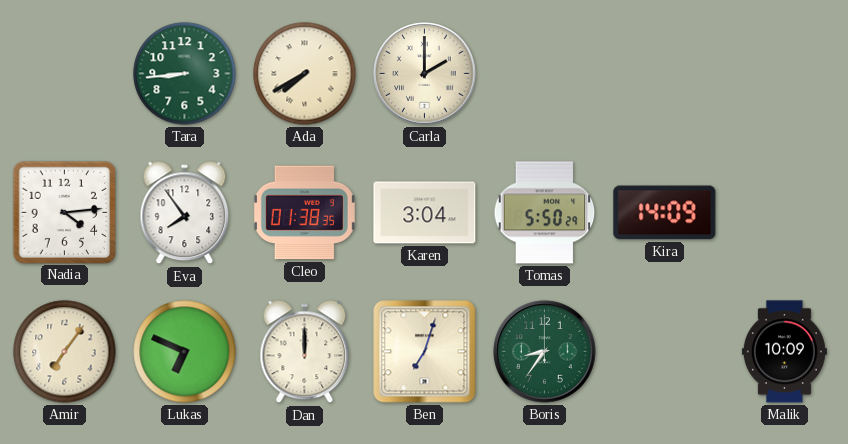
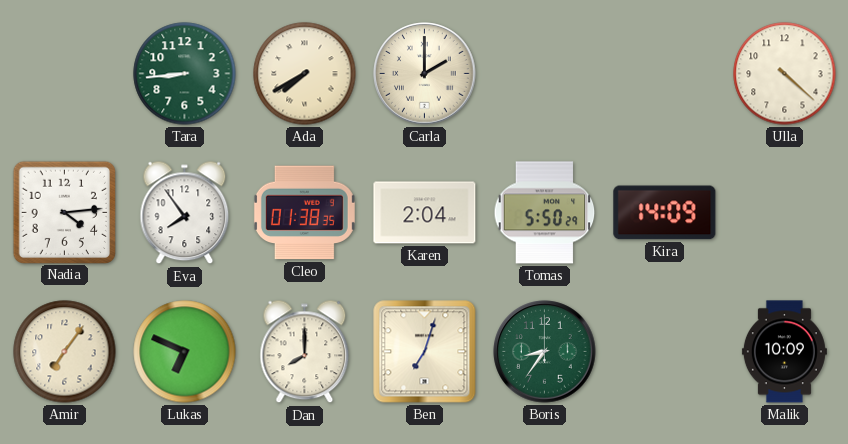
Ulla: none -> 4:22
Karen: 3:04 -> 2:04
Dan: 12:00 -> 8:00
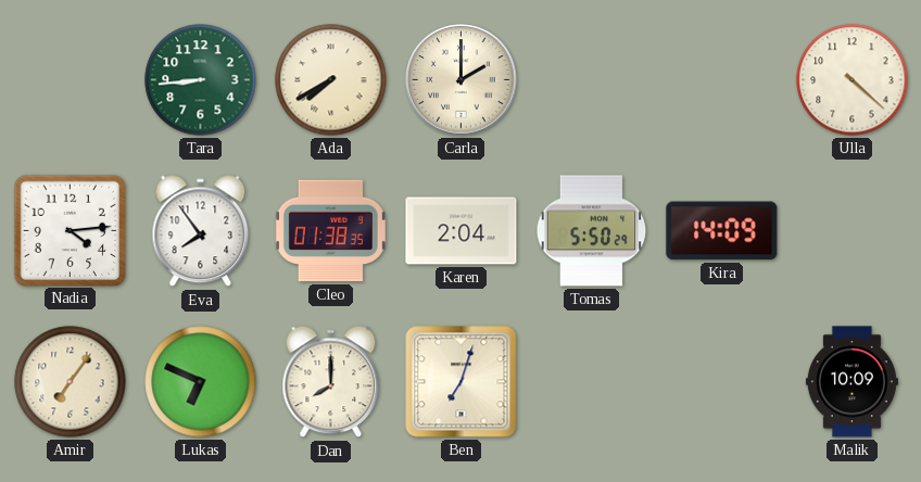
Boris: 8:36 -> none
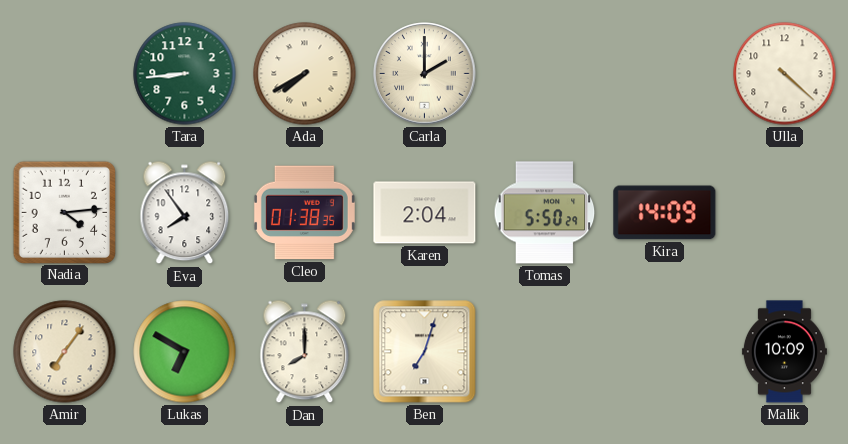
Lukas: 6:49 -> 6:50
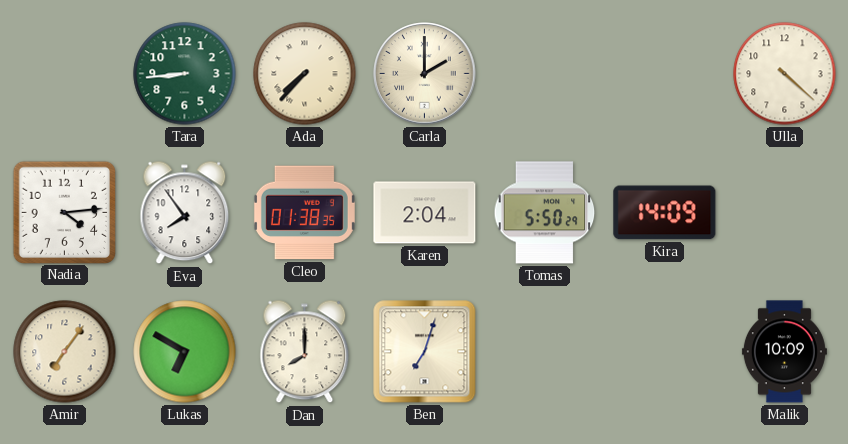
Ada: 7:40 -> 7:37
